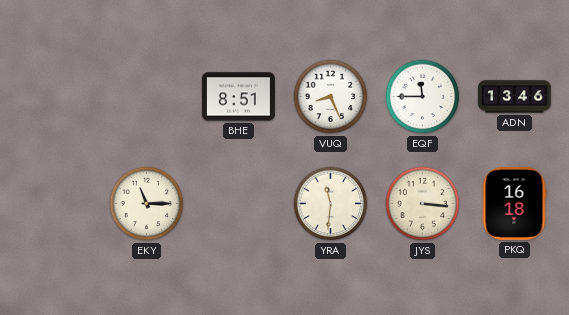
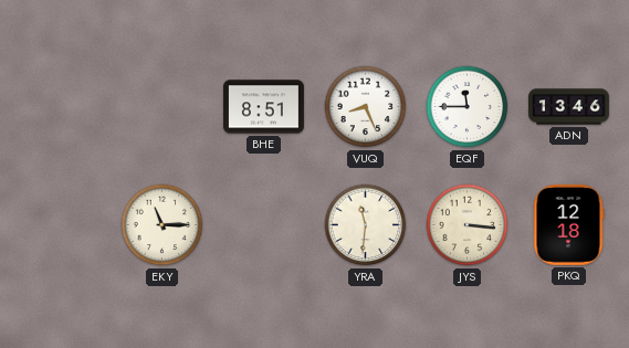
PKQ: 16:18 -> 12:18
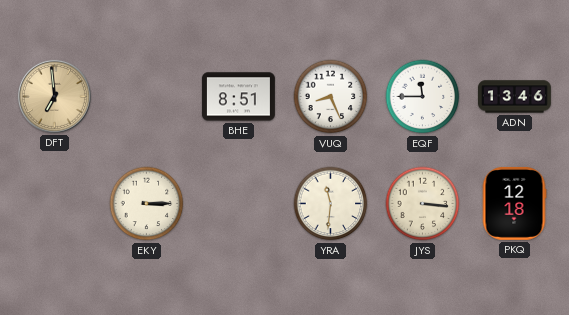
DFT: none -> 6:59
EKY: 11:15 -> 3:15
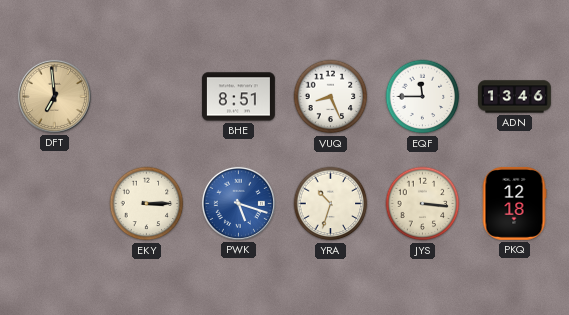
PWK: none -> 5:18
YRA: 11:31 -> 10:33
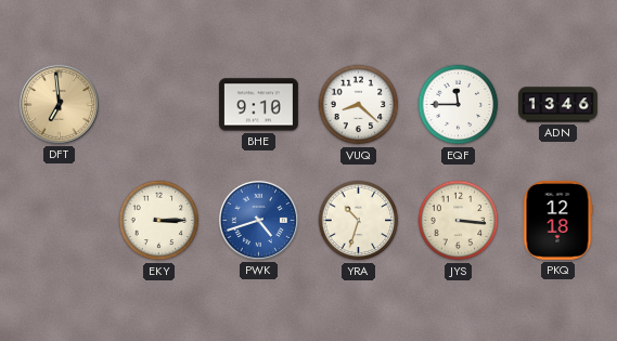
BHE: 8:51 -> 9:10
VUQ: 8:26 -> 8:22
PWK: 5:18 -> 4:42
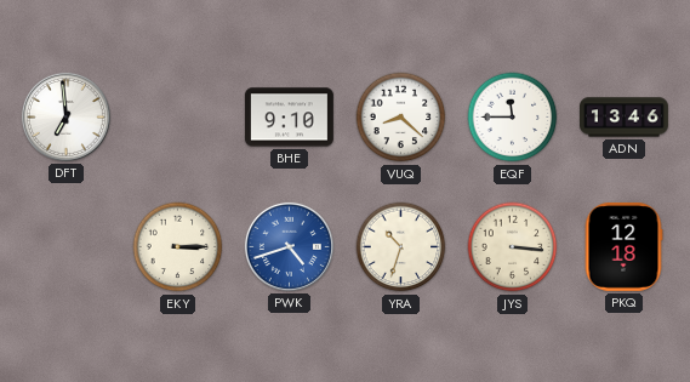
DFT dial: champagne -> white
